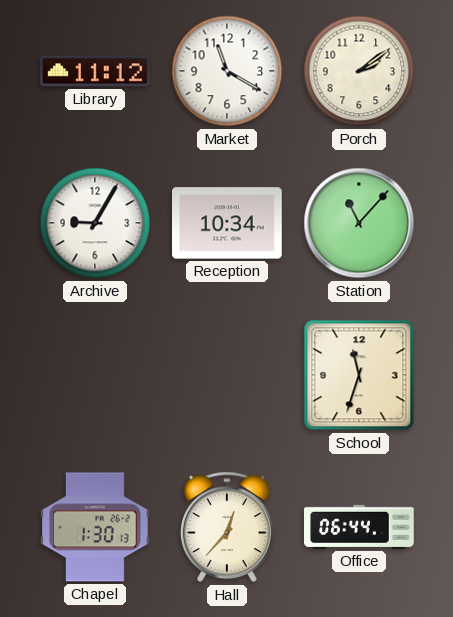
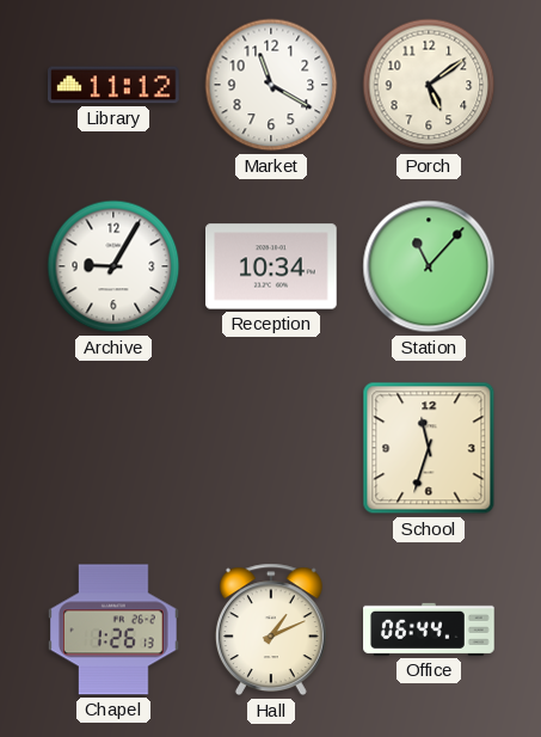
Porch: 2:09 -> 5:09
Chapel: 1:30 -> 1:26
Hall: 12:37 -> 1:11
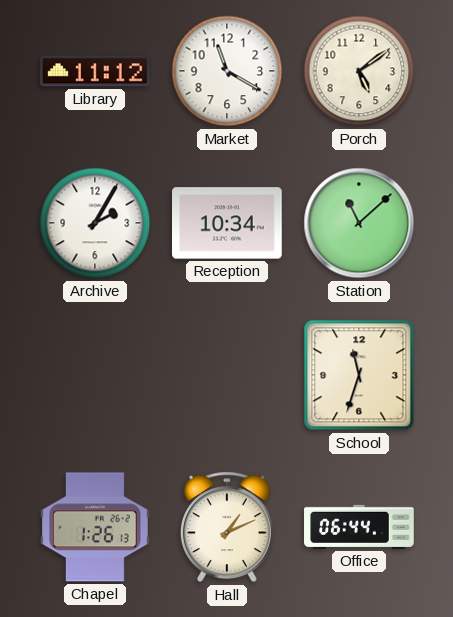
Archive: 9:05 -> 2:05
Station: 11:07 -> 11:08
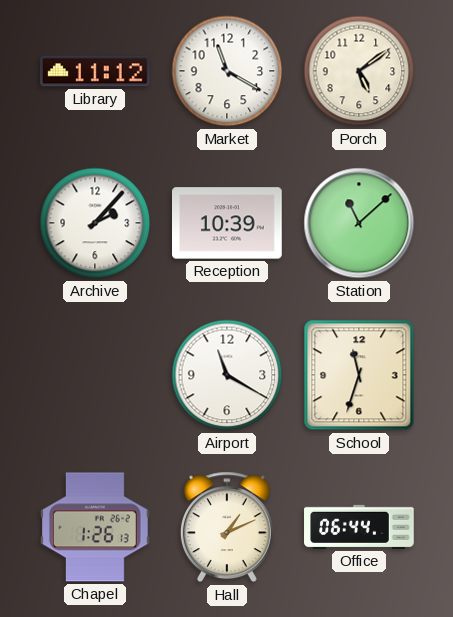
Archive: 2:05 -> 2:07
Reception: 10:34 -> 10:39
Airport: none -> 11:20
